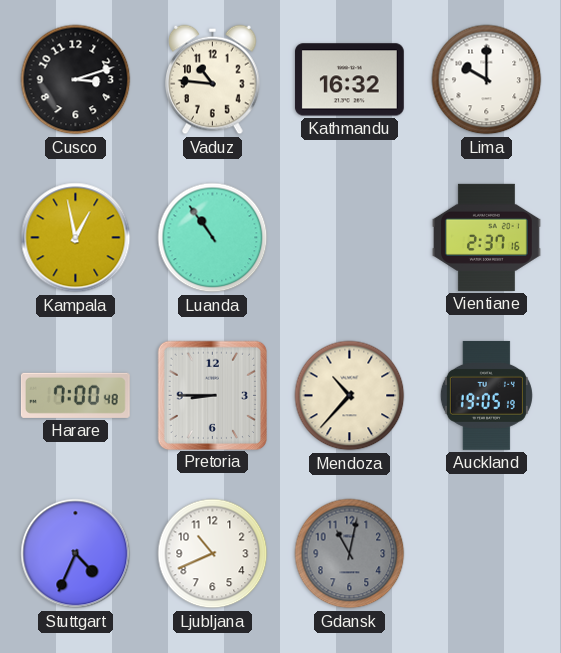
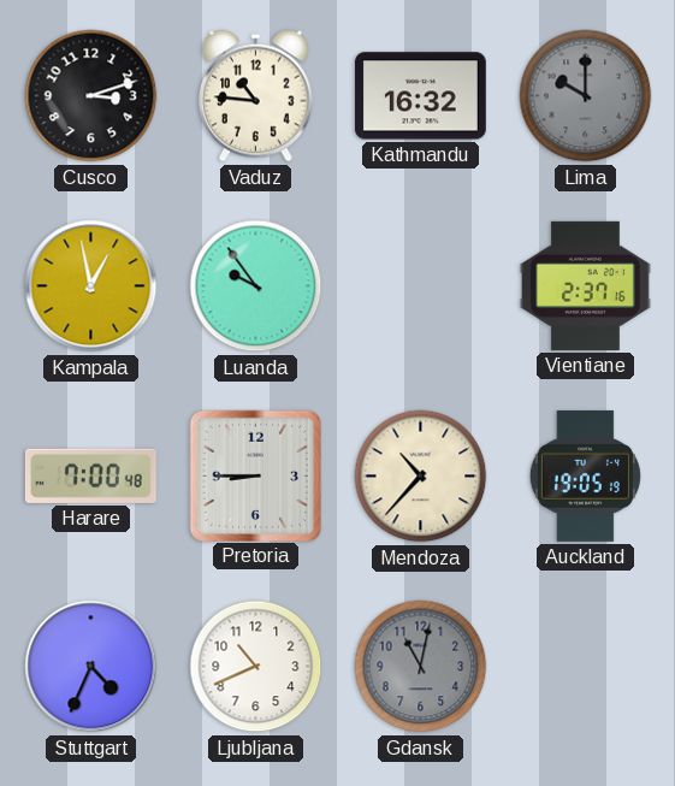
Lima dial: white -> grey
Luanda: 10:54 -> 9:54
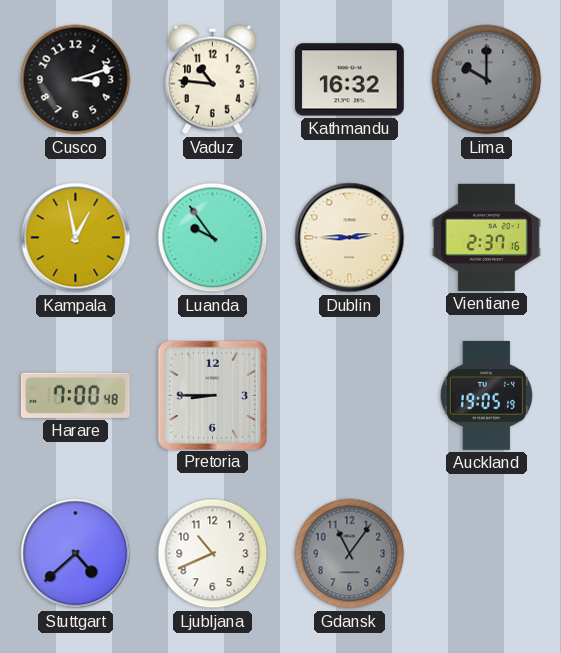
Dublin: none -> 2:45
Mendoza: 10:37 -> none
Stuttgart: 4:34 -> 4:38
Gdansk: 11:02 -> 11:06
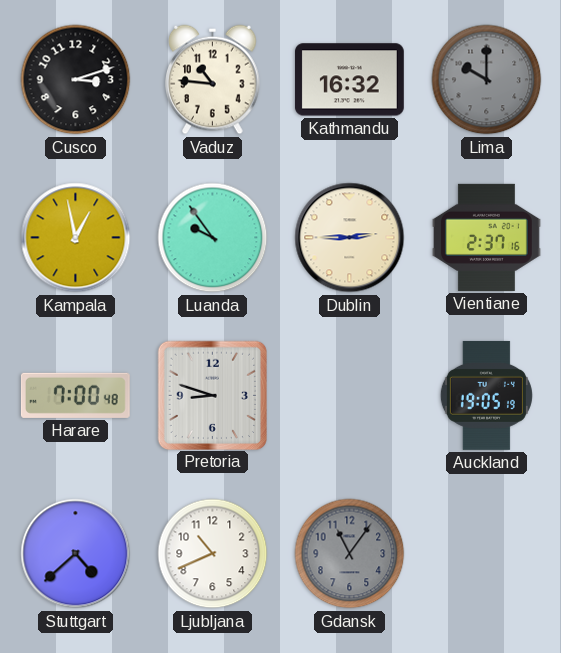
Pretoria: 8:45 -> 8:48
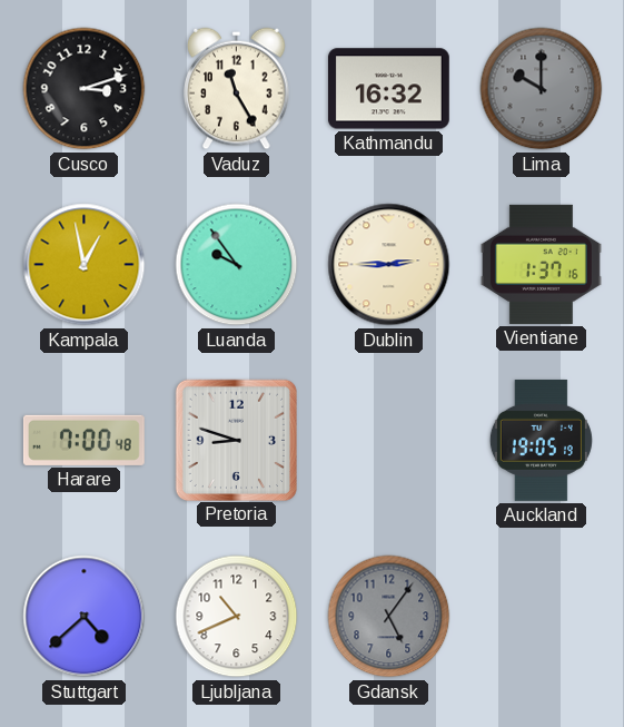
Vaduz: 10:46 -> 11:25
Vientiane: 2:37 -> 1:37
Gdansk: 11:06 -> 5:06
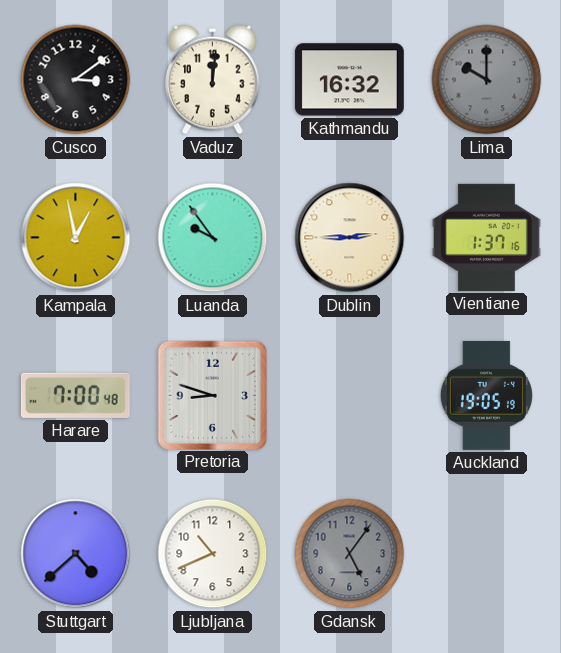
Cusco: 3:12 -> 3:09
Vaduz: 11:25 -> 12:01
